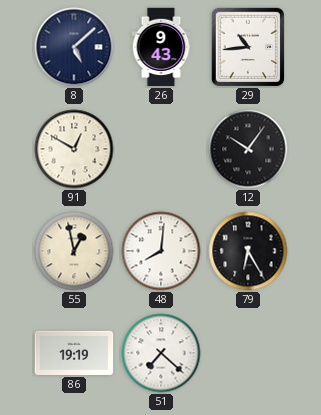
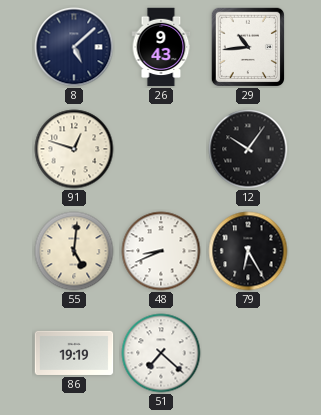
91: 12:50 -> 12:48
55: 12:58 -> 5:01
48: 8:01 -> 8:41
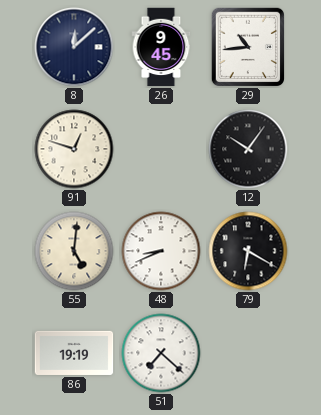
8: 5:08 -> 12:08
26: 9:43 -> 9:45
79: 6:25 -> 6:20
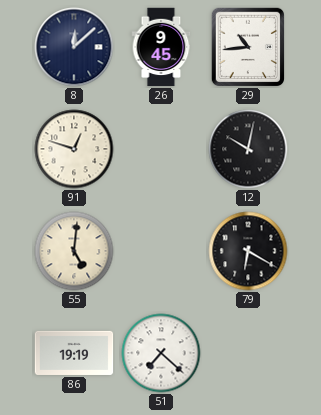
12: 10:06 -> 10:02
48: 8:41 -> none
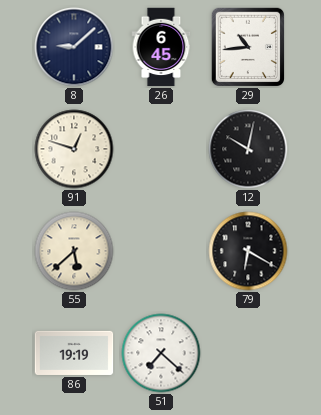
8: 12:08 -> 9:08
26: 9:45 -> 6:45
55: 5:01 -> 5:38
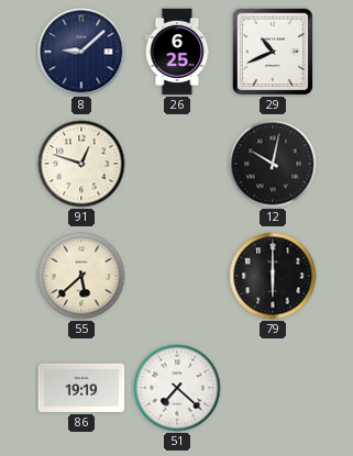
26: 6:45 -> 6:25
29: 10:44 -> 10:41
79: 6:20 -> 6:00
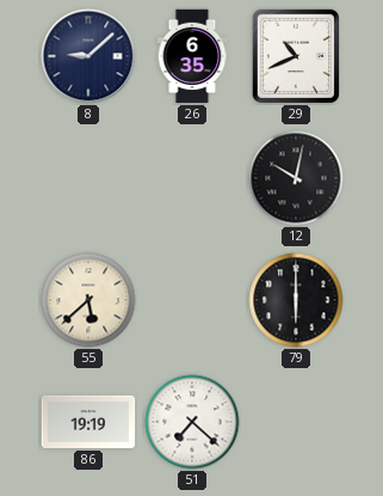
26: 6:25 -> 6:35
91: 12:48 -> none
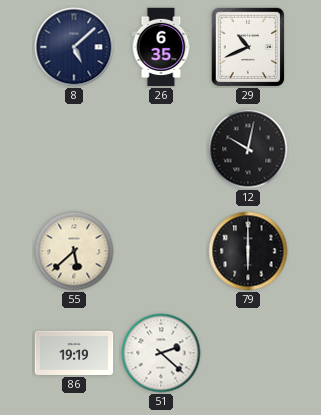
8: 9:08 -> 5:08
51: 7:22 -> 2:22
